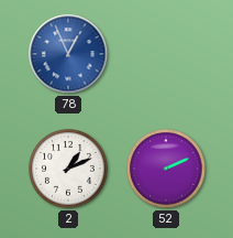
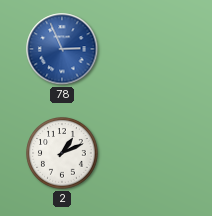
78: 12:56 -> 2:56
52: 2:11 -> none
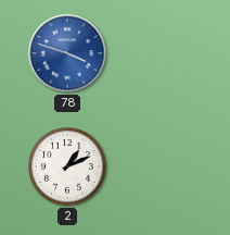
78: 2:56 -> 3:48
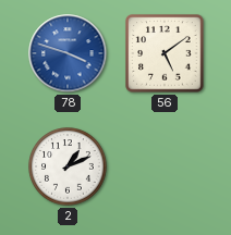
56: none -> 5:09
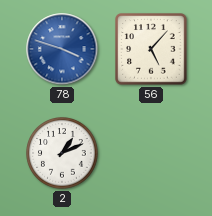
56: 5:09 -> 5:07
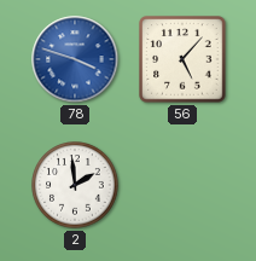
2: 1:11 -> 1:59
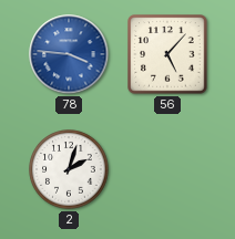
78: 3:48 -> 3:46
2: 1:59 -> 2:03
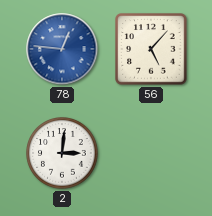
78: 3:46 -> 12:46
2: 2:03 -> 3:01
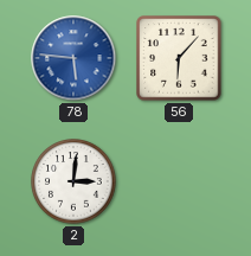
78: 12:46 -> 5:46
56: 5:07 -> 6:07
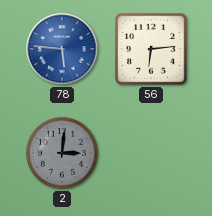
56: 6:07 -> 6:14
2 dial: white -> grey
